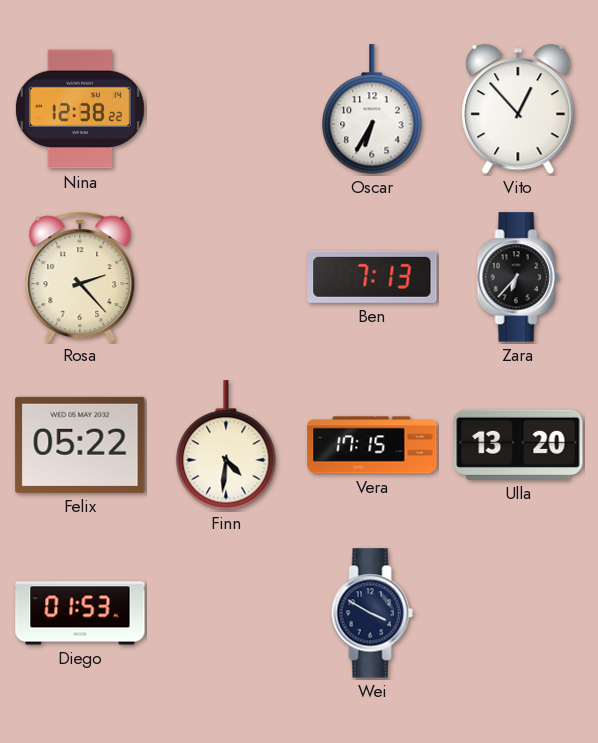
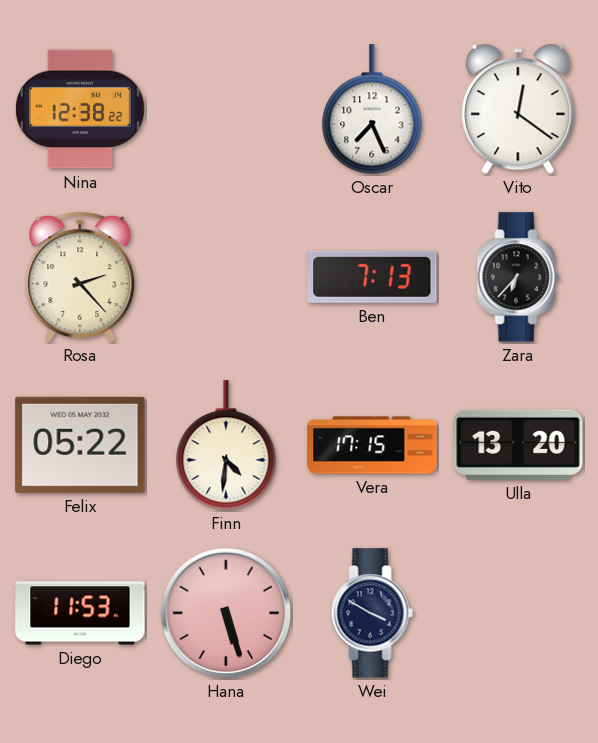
Oscar: 6:35 -> 7:26
Vito: 12:53 -> 12:21
Diego: 01:53 -> 11:53
Hana: none -> 5:27
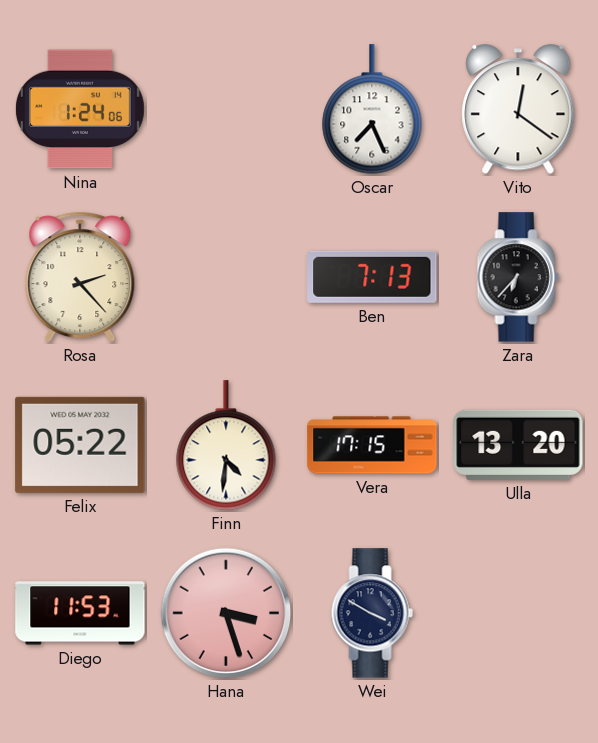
Nina: 12:38 -> 1:24
Hana: 5:27 -> 3:27
